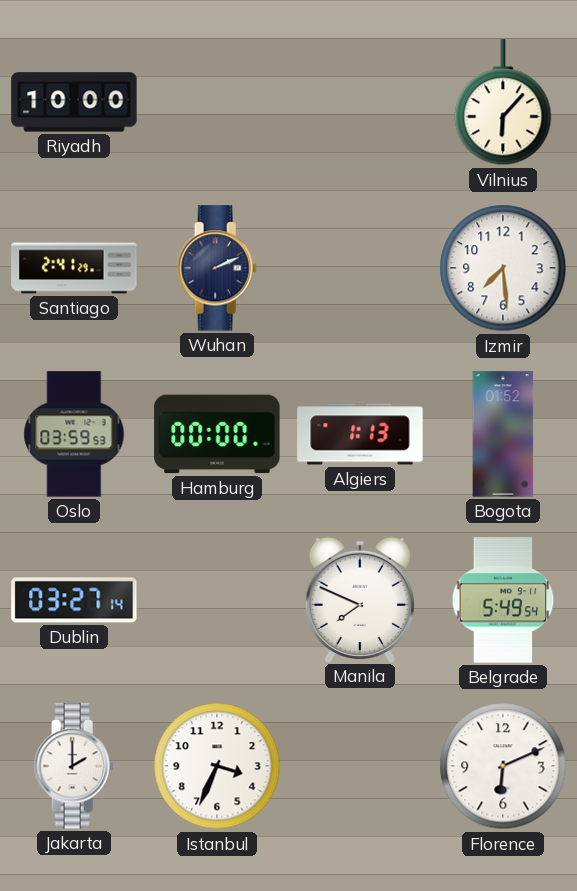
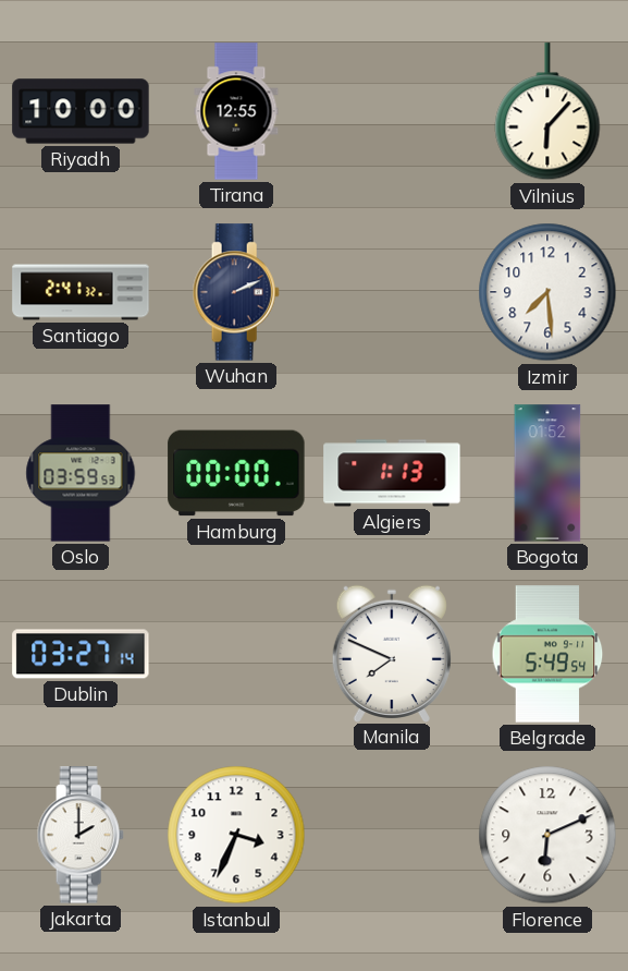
Tirana: none -> 12:55
Santiago: 2:41:29 -> 2:41:32
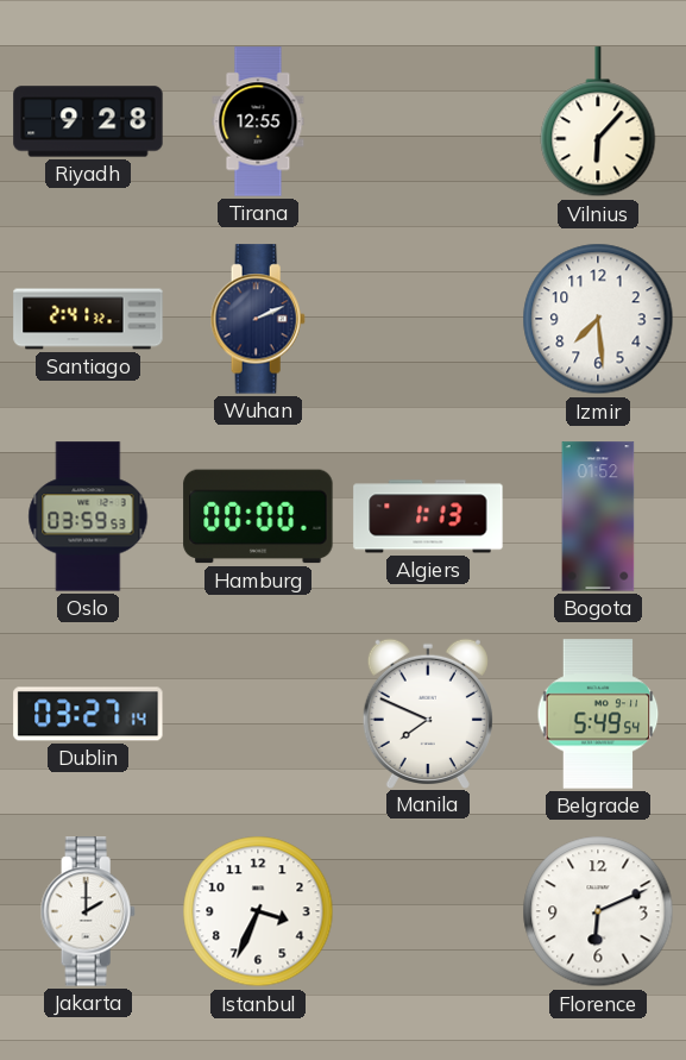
Riyadh: 10:00 -> 9:28
